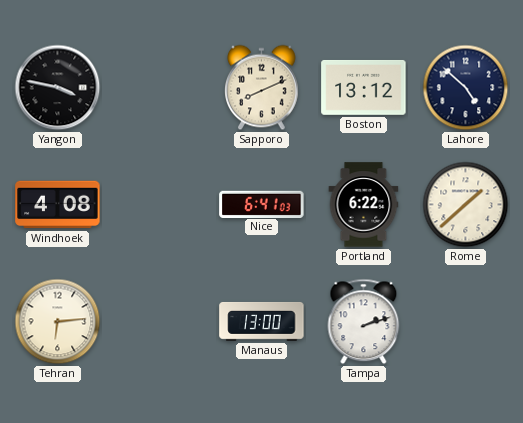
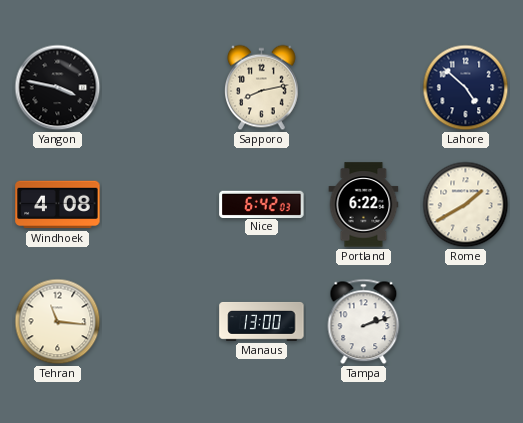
Sapporo: 8:11 -> 8:13
Boston: 13:12 -> none
Nice: 6:41 -> 6:42
Rome: 1:38 -> 1:40
Tehran: 6:14 -> 11:16
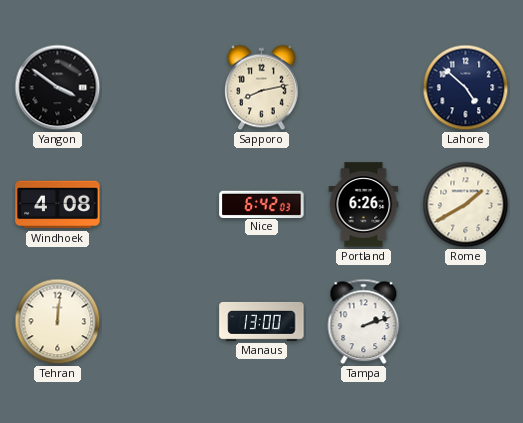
Yangon: 3:47 -> 3:51
Portland: 6:22 -> 6:26
Tehran: 11:16 -> 12:01
